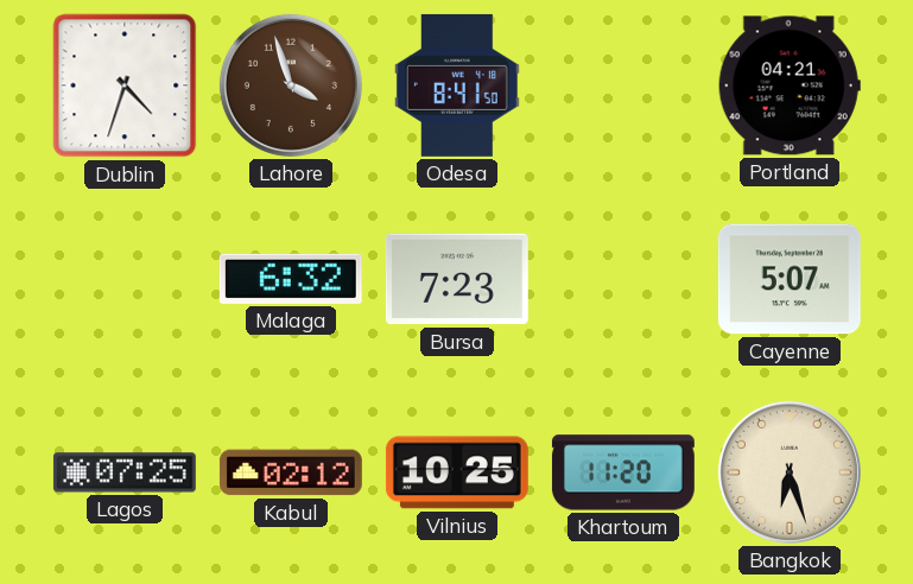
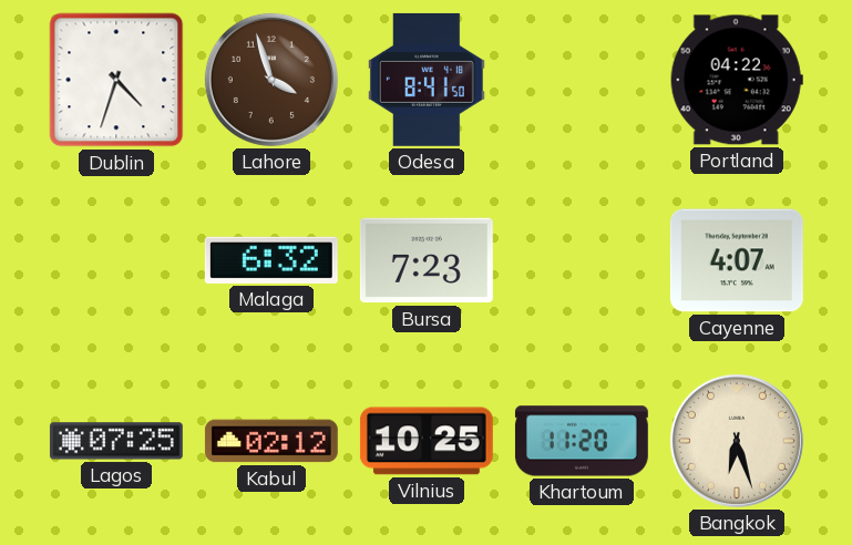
Portland: 04:21 -> 04:22
Cayenne: 5:07 -> 4:07
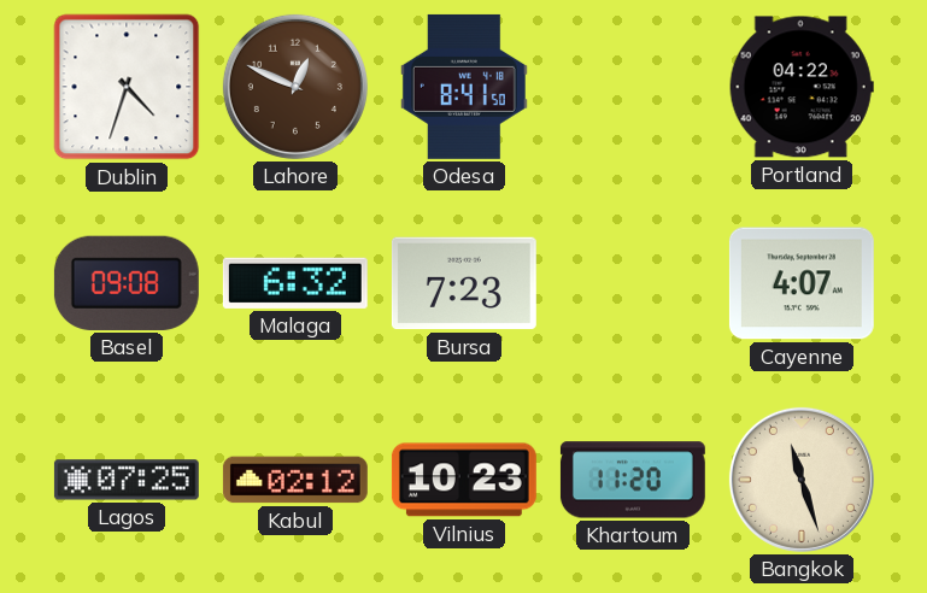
Lahore: 3:57 -> 12:49
Basel: none -> 09:08
Vilnius: 10:25 -> 10:23
Bangkok: 6:27 -> 11:27
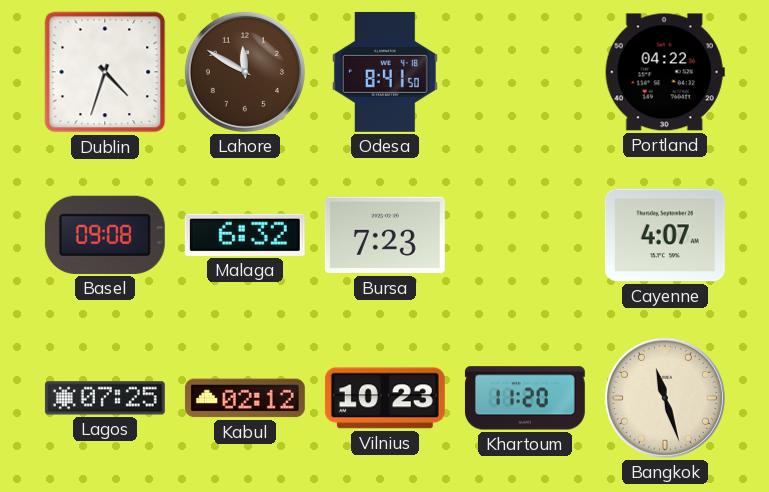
Lahore: 12:49 -> 11:50
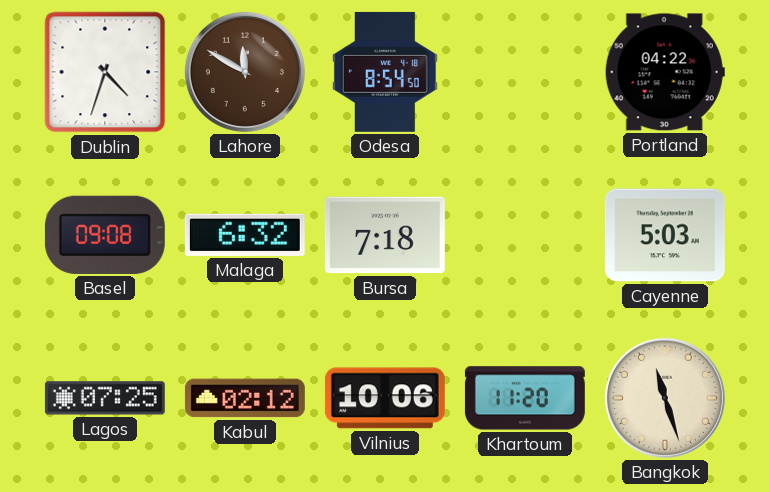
Odesa: 8:41 -> 8:54
Bursa: 7:23 -> 7:18
Cayenne: 4:07 -> 5:03
Vilnius: 10:23 -> 10:06
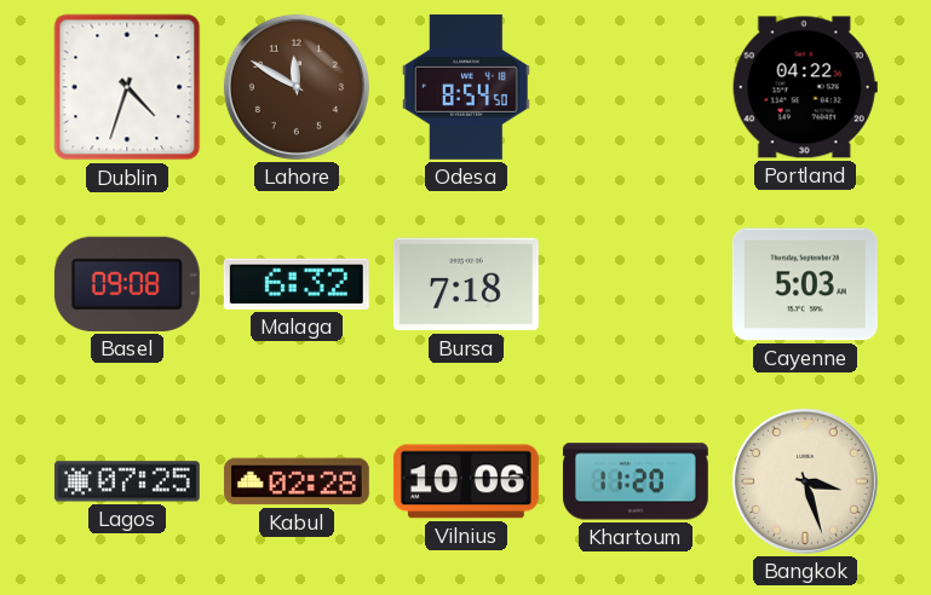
Kabul: 02:12 -> 02:28
Bangkok: 11:27 -> 3:27
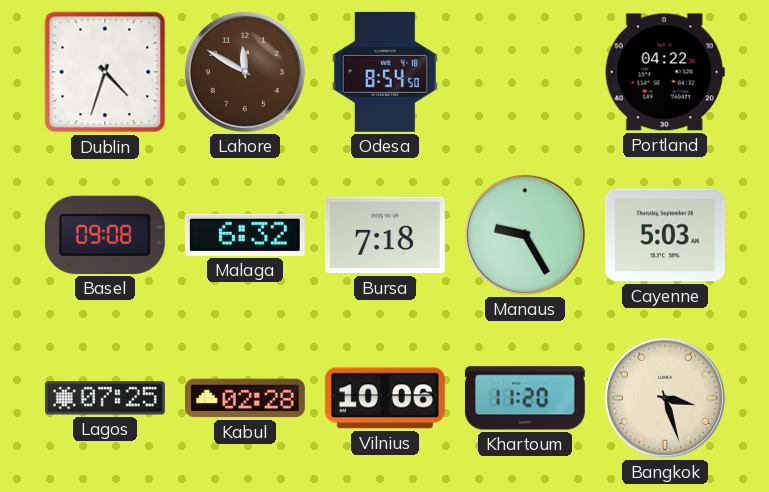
Manaus: none -> 9:25
